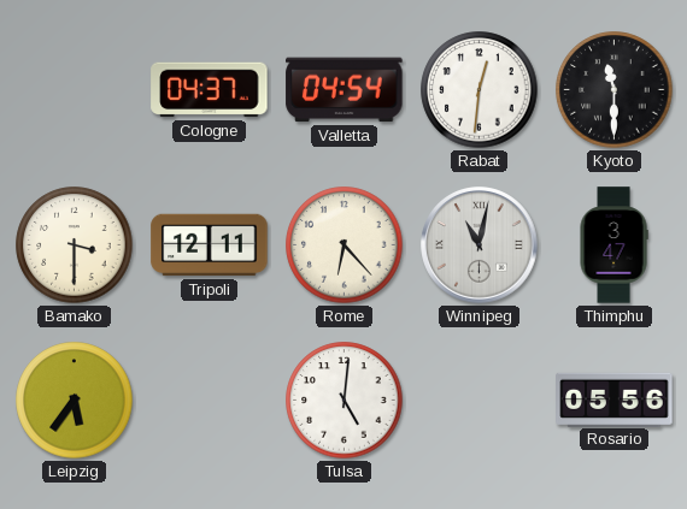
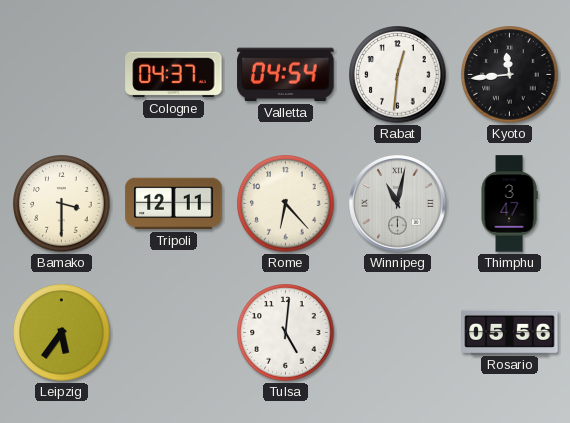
Kyoto: 11:30 -> 11:44
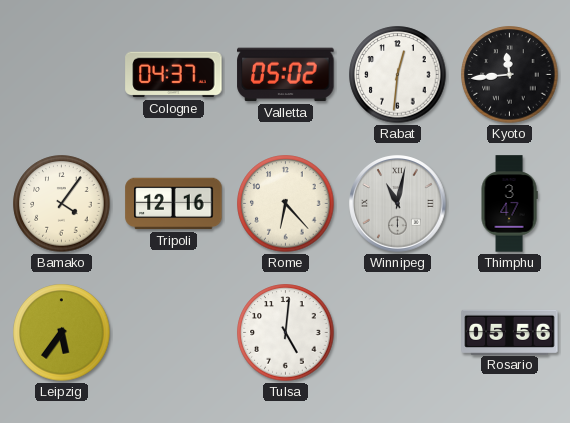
Valletta: 04:54 -> 05:02
Bamako: 3:30 -> 4:06
Tripoli: 12:11 -> 12:16
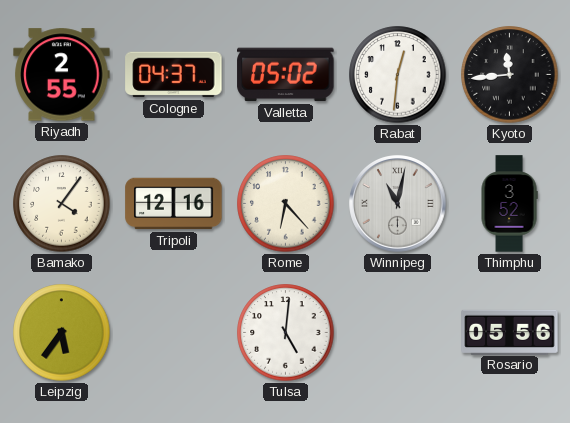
Riyadh: none -> 2:55
Thimphu: 3:47 -> 3:52
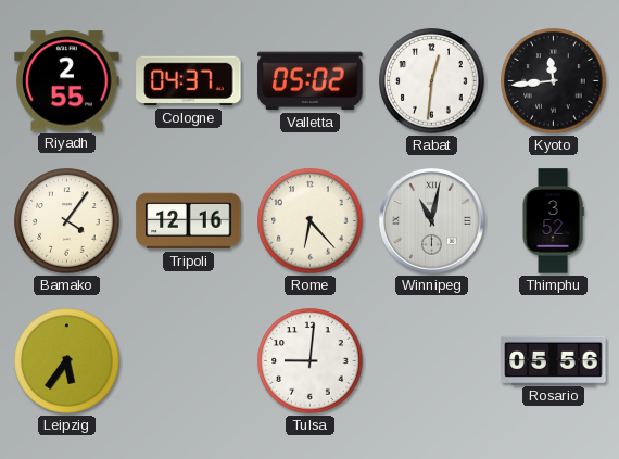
Tulsa: 5:01 -> 9:01
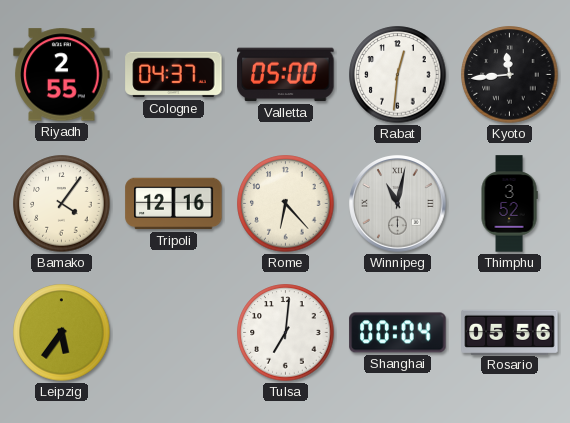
Valletta: 05:02 -> 05:00
Tulsa: 9:01 -> 7:01
Shanghai: none -> 00:04
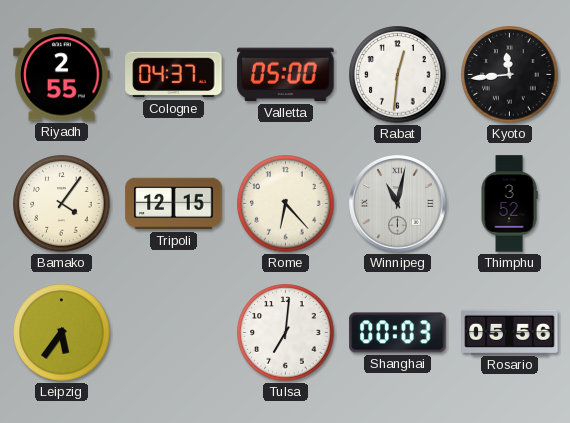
Tripoli: 12:16 -> 12:15
Shanghai: 00:04 -> 00:03
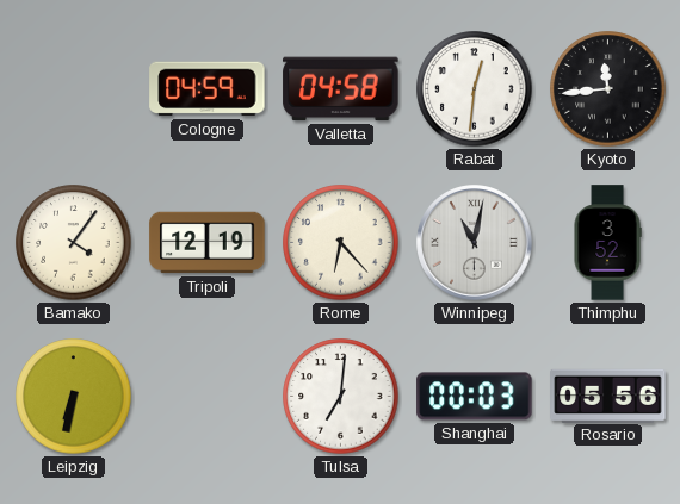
Riyadh: 2:55 -> none
Cologne: 04:37 -> 04:59
Valletta: 05:00 -> 04:58
Tripoli: 12:15 -> 12:19
Leipzig: 5:36 -> 6:32
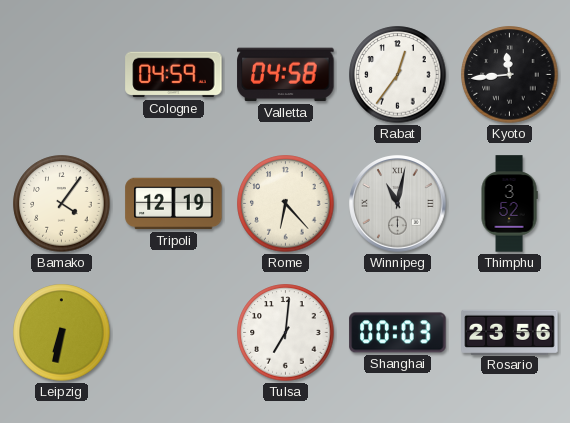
Rabat: 12:31 -> 12:36
Rosario: 05:56 -> 23:56
